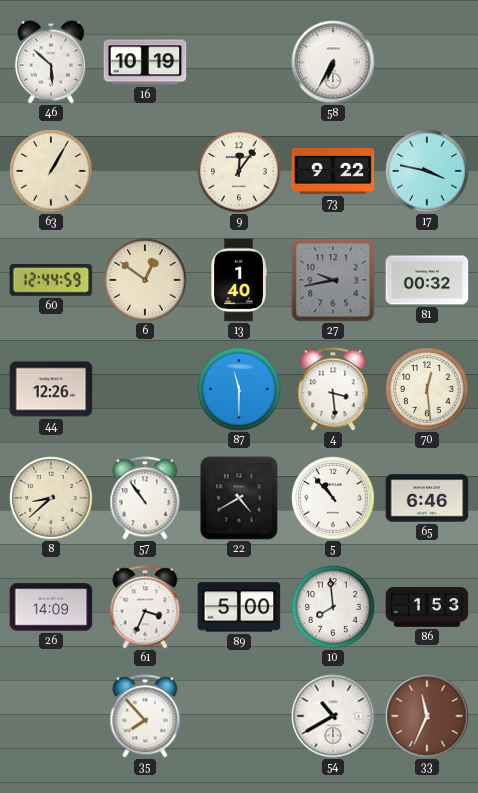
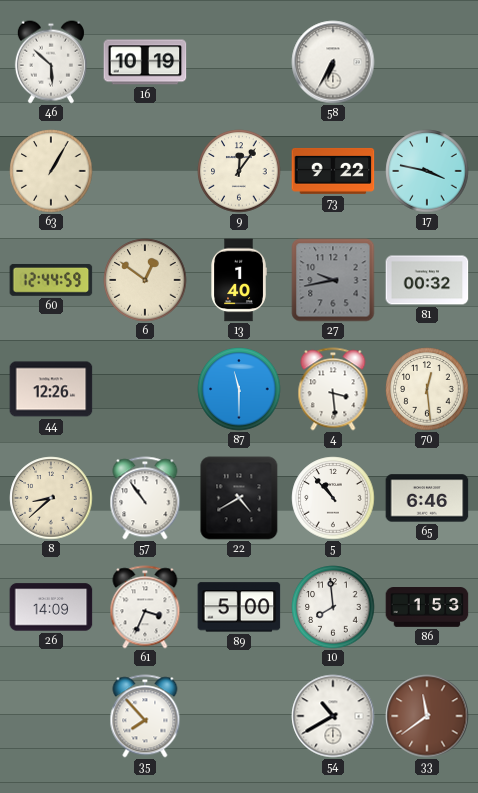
33: 11:34 -> 11:39
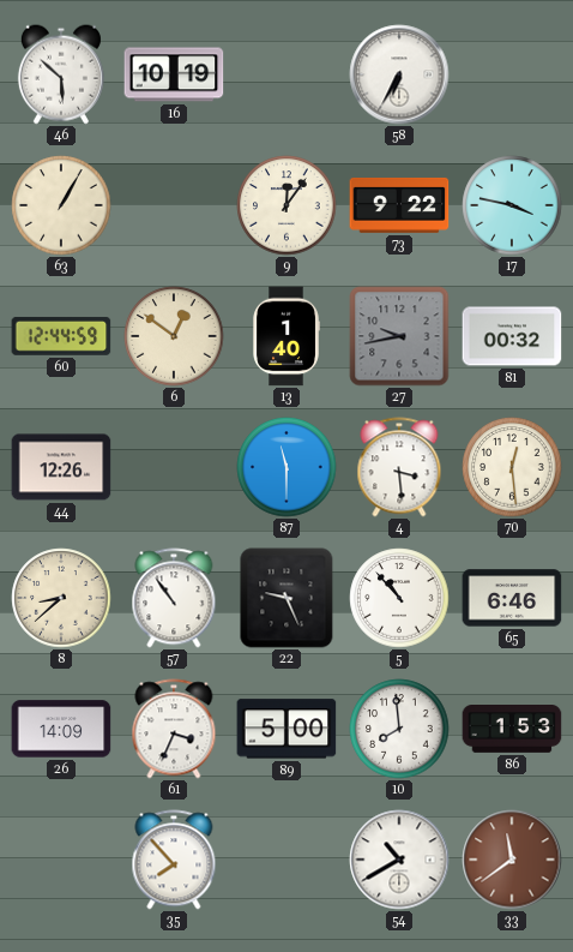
22: 4:40 -> 9:26
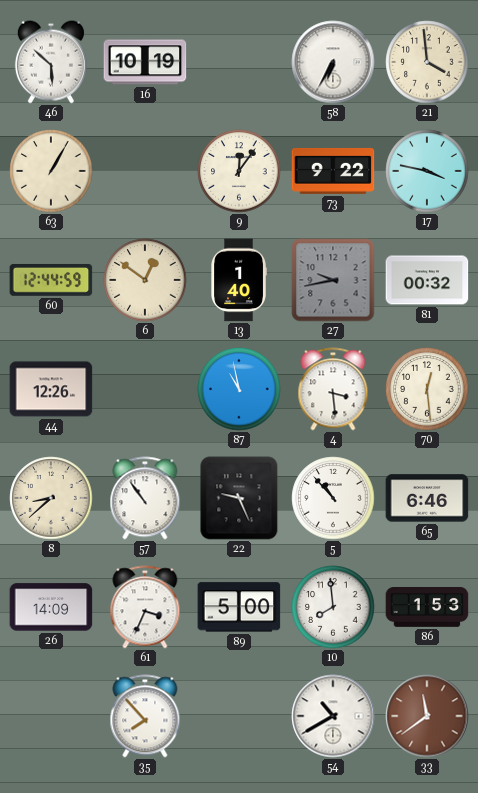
21: none -> 3:59
87: 11:30 -> 10:58
